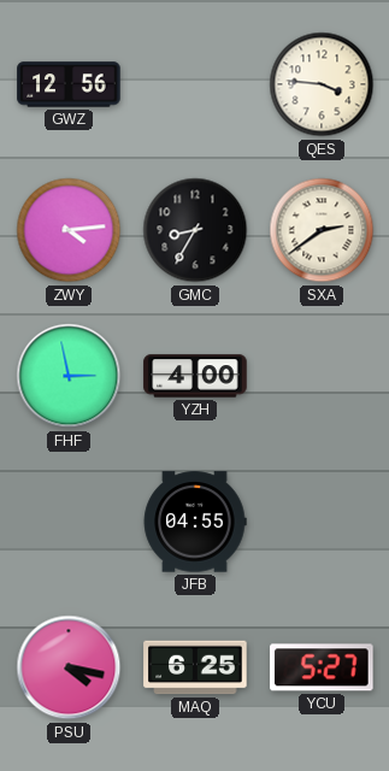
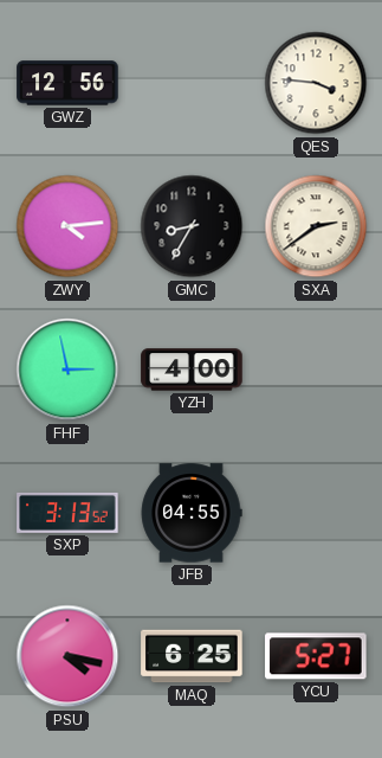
SXP: none -> 3:13
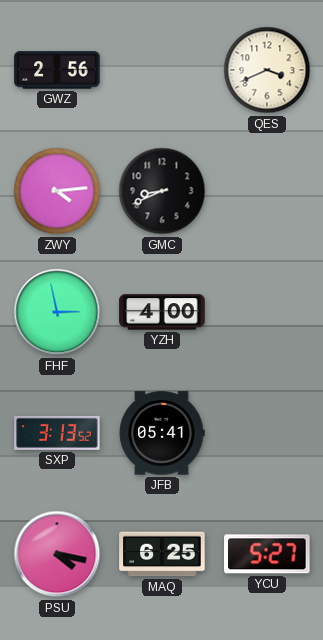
GWZ: 12:56 -> 2:56
QES: 3:46 -> 3:41
GMC: 8:35 -> 8:41
SXA: 2:39 -> none
JFB: 04:55 -> 05:41
